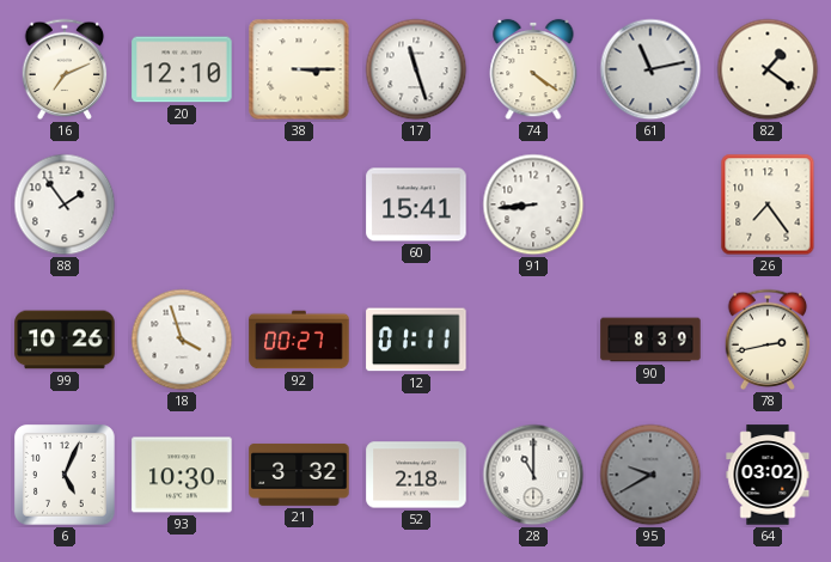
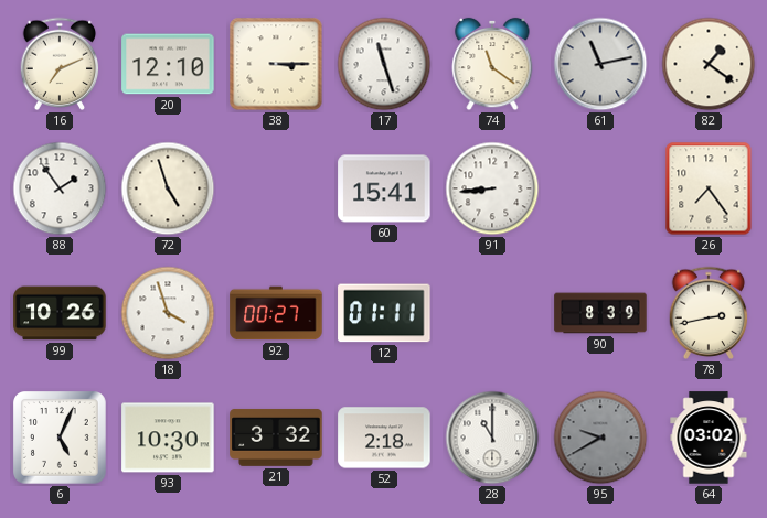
74: 4:21 -> 11:21
72: none -> 4:57
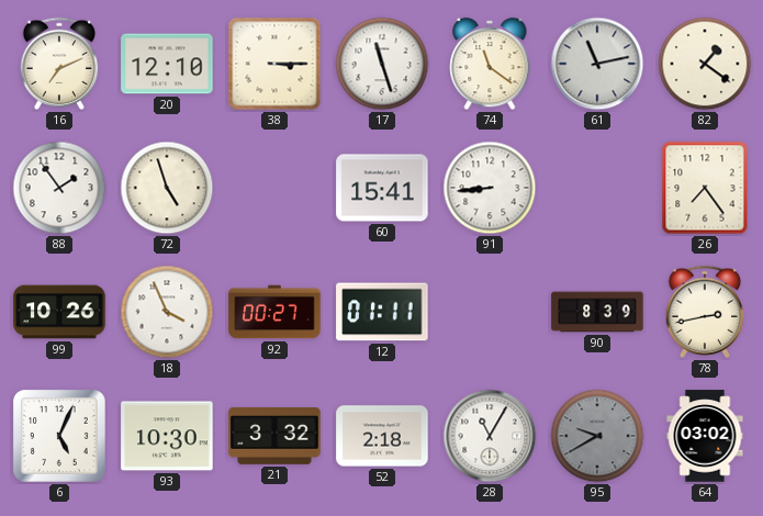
18: 3:57 -> 3:56
28: 11:00 -> 11:05
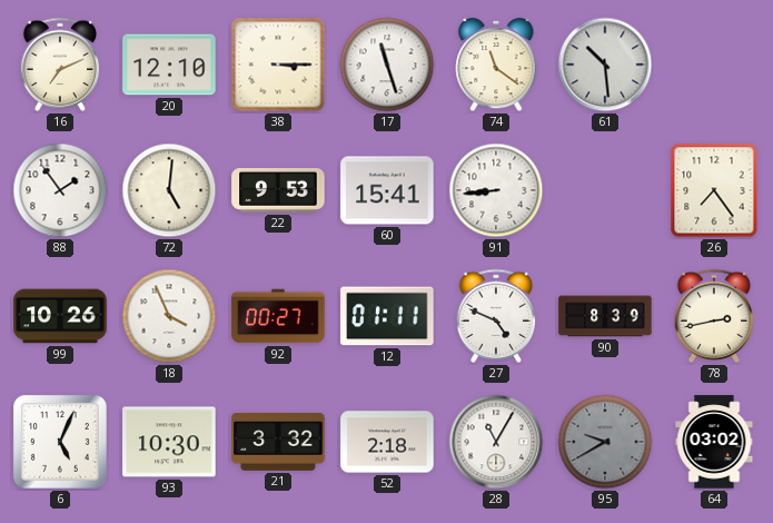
61: 11:13 -> 10:29
82: 1:21 -> none
72: 4:57 -> 5:01
22: none -> 9:53
27: none -> 4:49
